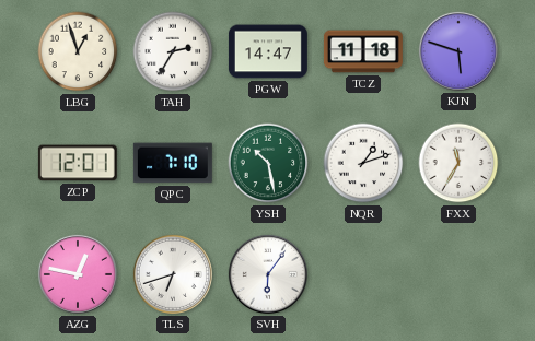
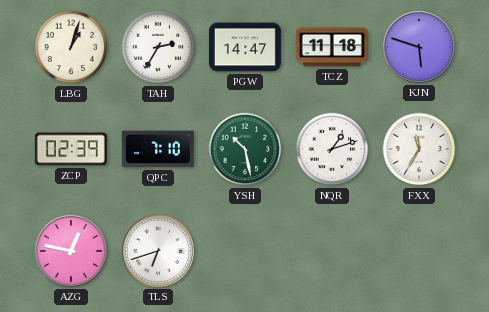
LBG: 12:57 -> 1:03
ZCP: 12:01 -> 02:39
SVH: 6:06 -> none
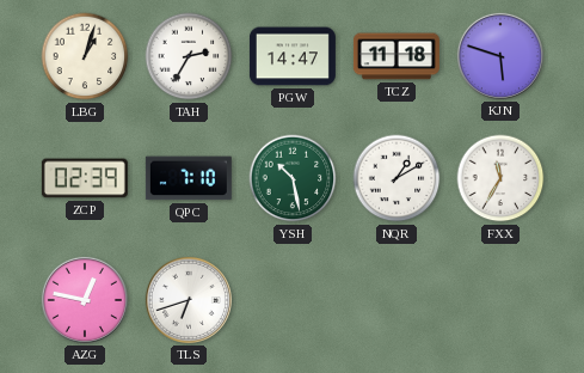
NQR: 1:12 -> 1:10
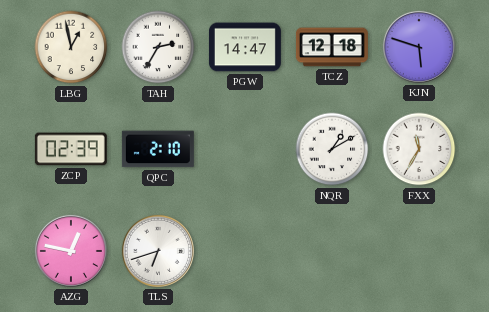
LBG: 1:03 -> 12:58
TCZ: 11:18 -> 12:18
QPC: 7:10 -> 2:10
YSH: 10:28 -> none
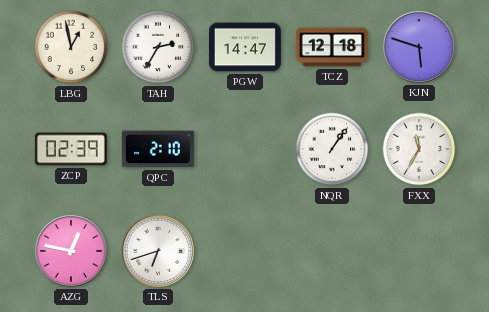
NQR: 1:10 -> 1:06
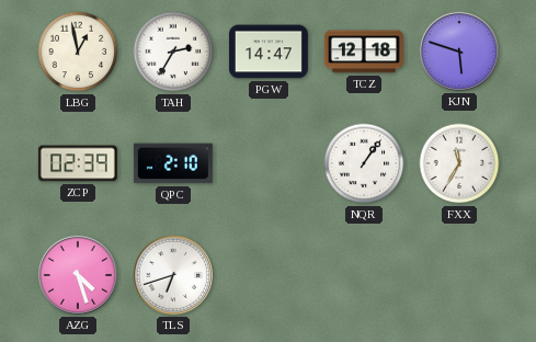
AZG: 12:47 -> 4:27
